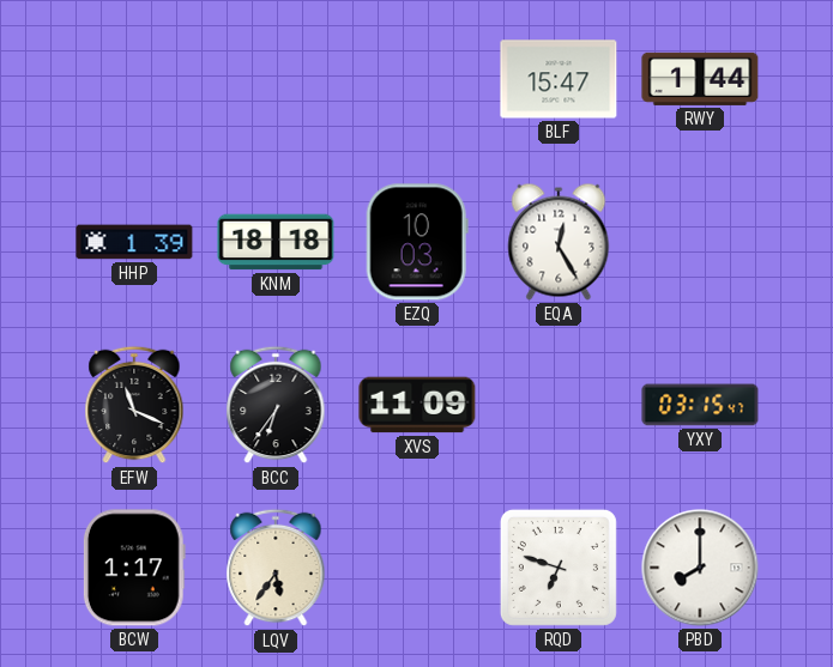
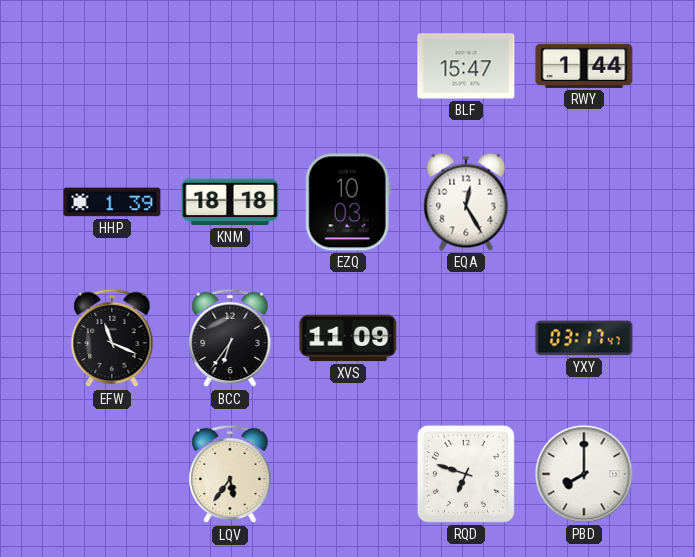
YXY: 03:15 -> 03:17
BCW: 1:17 -> none
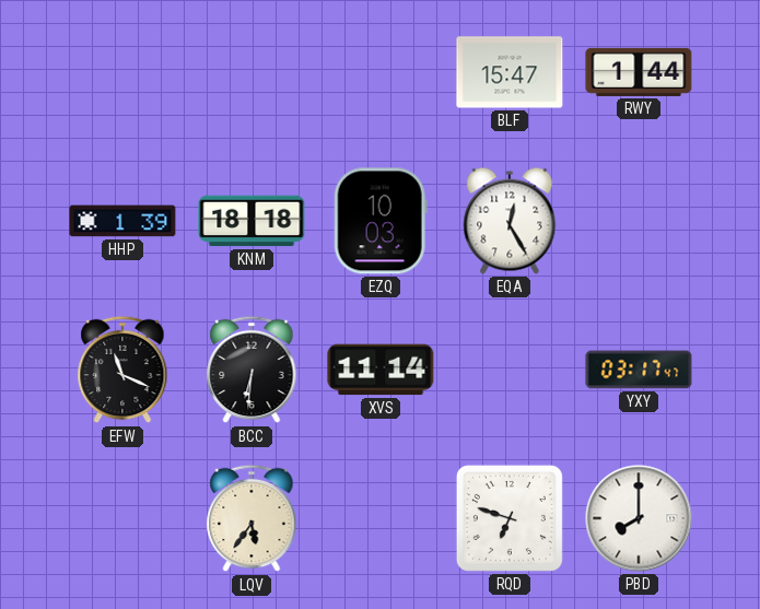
BCC: 6:36 -> 6:31
XVS: 11:09 -> 11:14
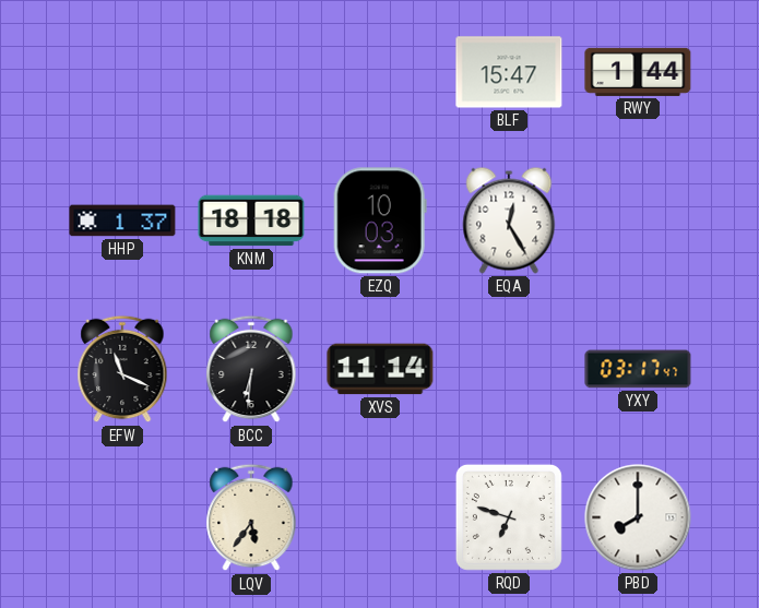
HHP: 1:39 -> 1:37
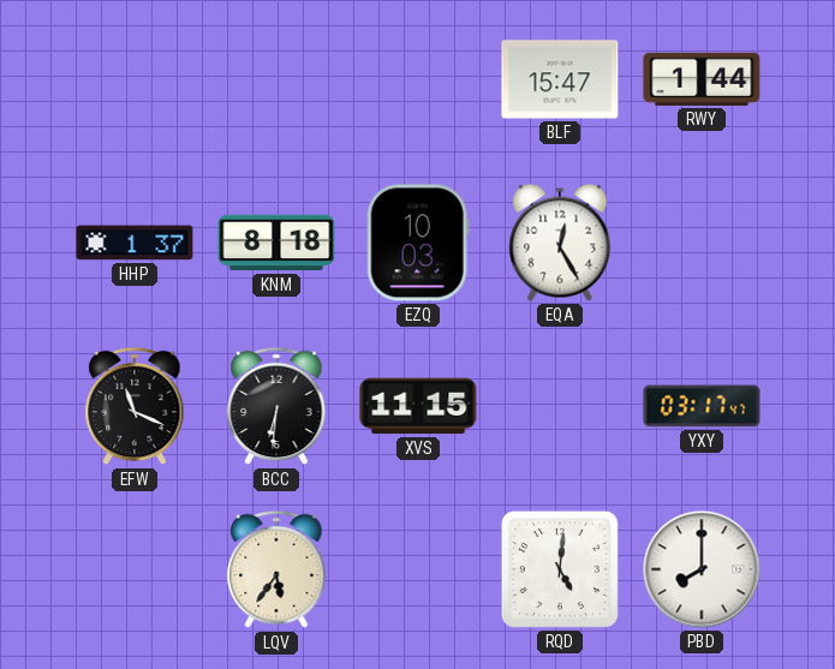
KNM: 18:18 -> 8:18
XVS: 11:14 -> 11:15
RQD: 6:48 -> 5:01
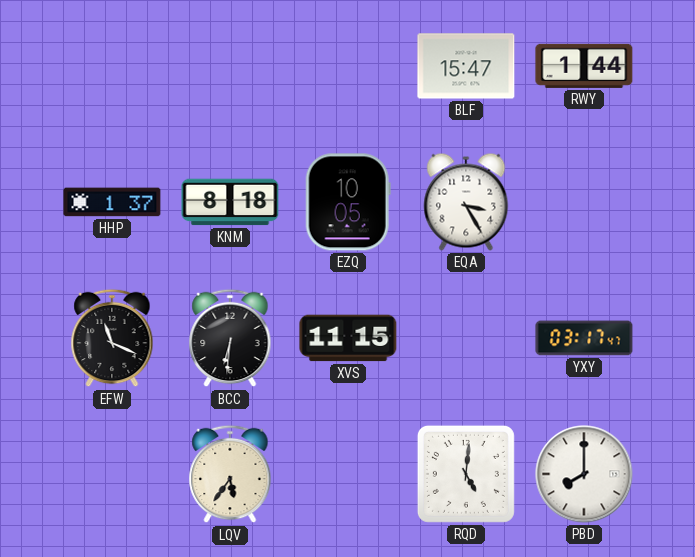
EZQ: 10:03 -> 10:05
EQA: 12:25 -> 3:25
